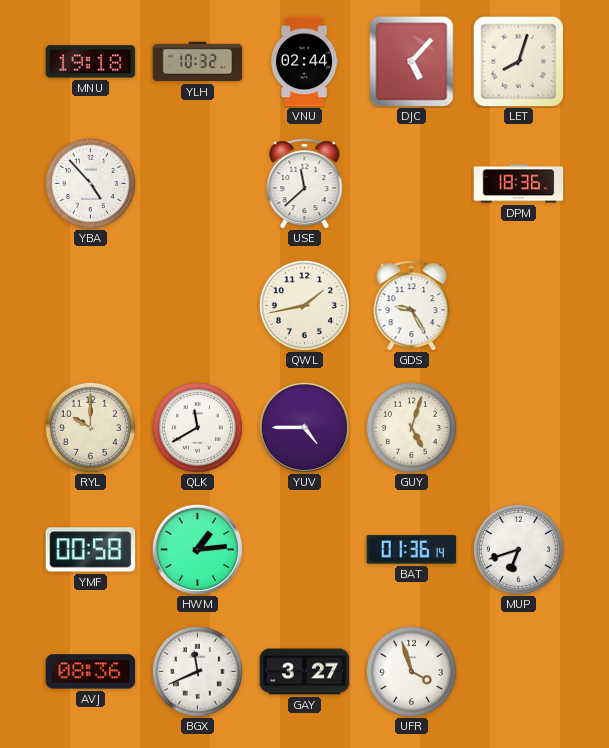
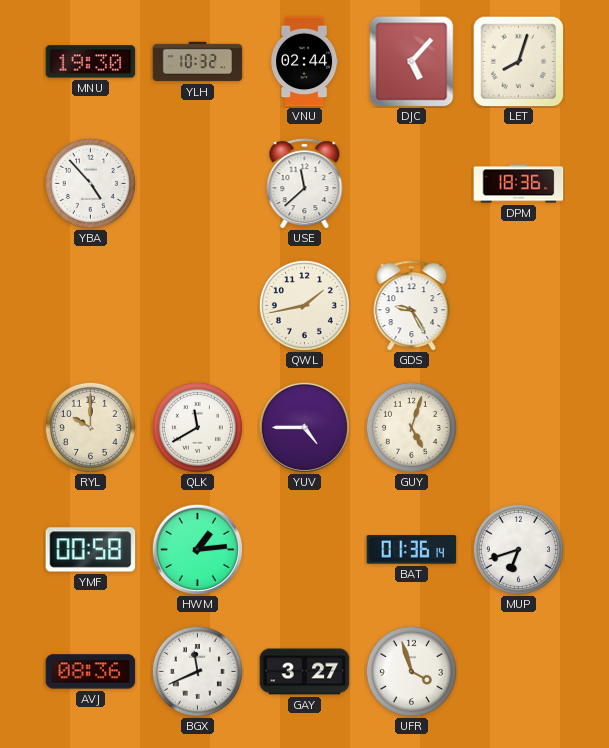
MNU: 19:18 -> 19:30
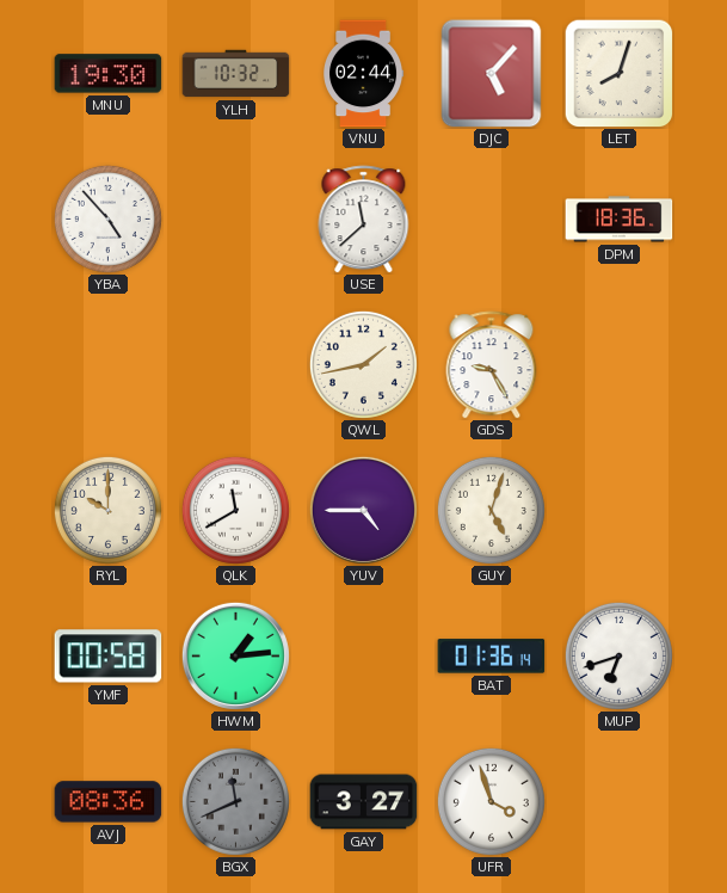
BGX dial: white -> grey
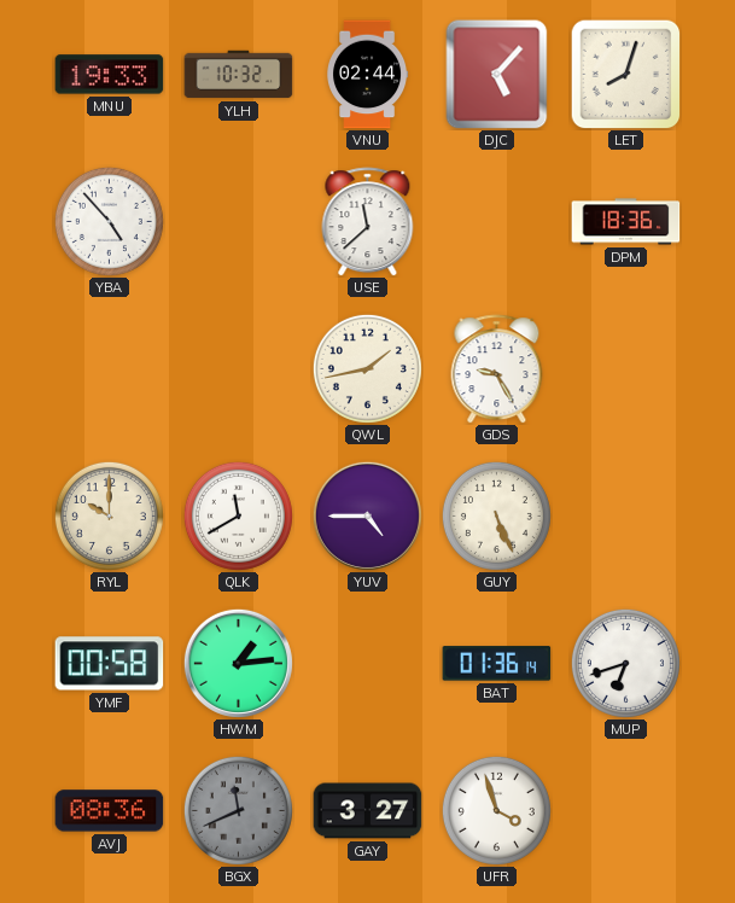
MNU: 19:30 -> 19:33
GUY: 5:03 -> 5:26
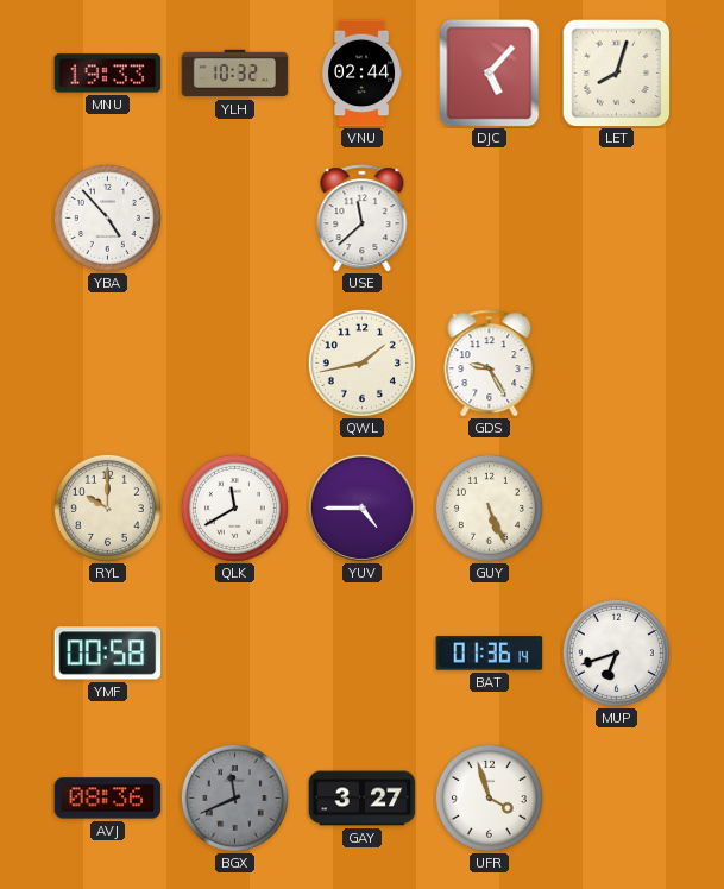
DPM: 18:36 -> none
HWM: 1:14 -> none
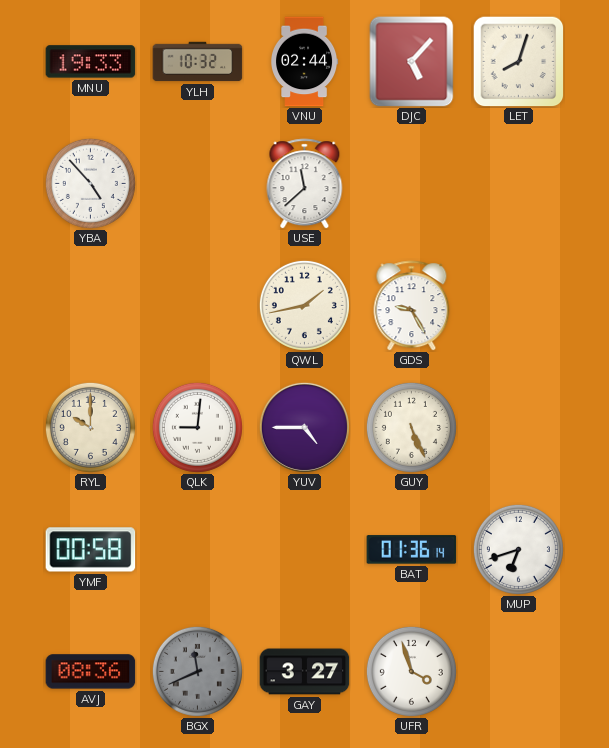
QLK: 11:40 -> 9:01
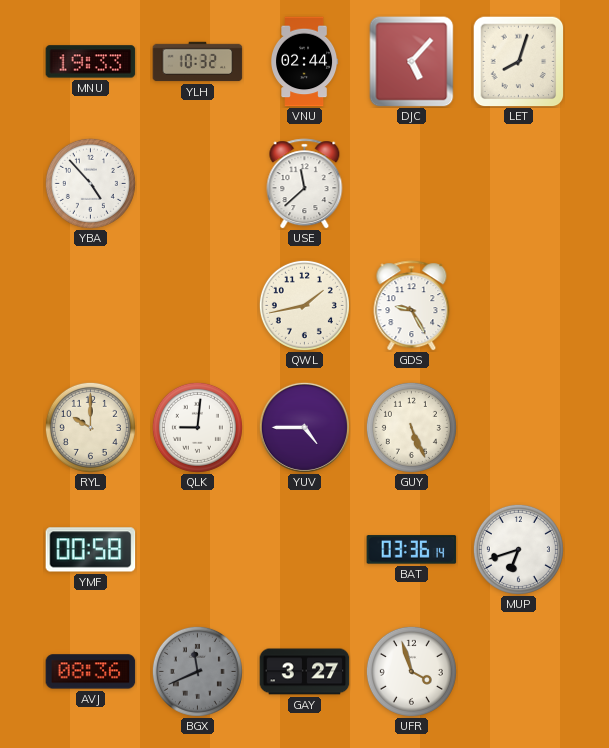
BAT: 01:36 -> 03:36
